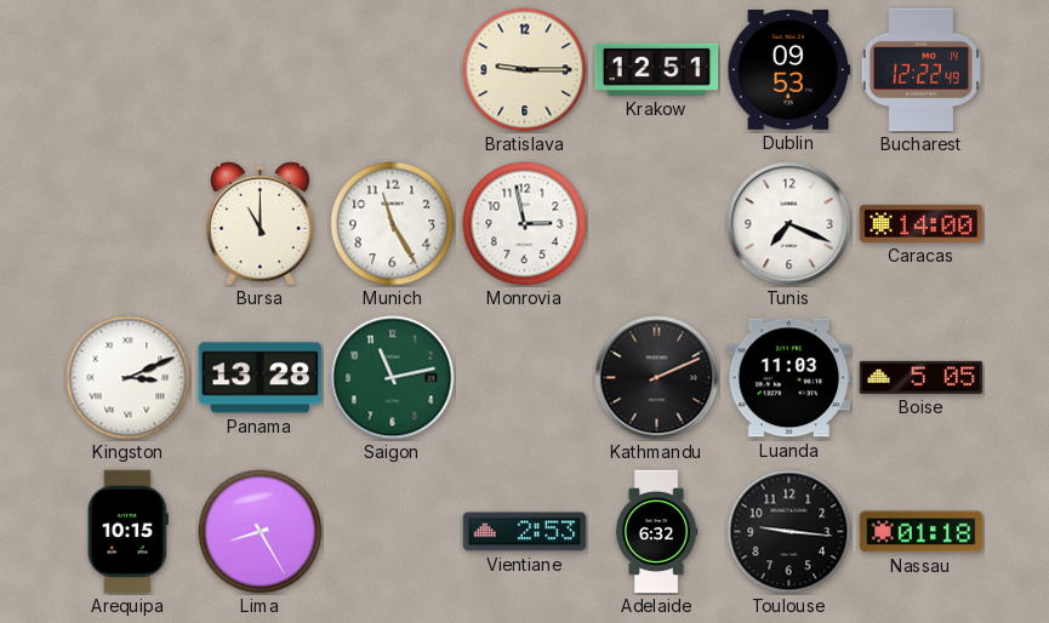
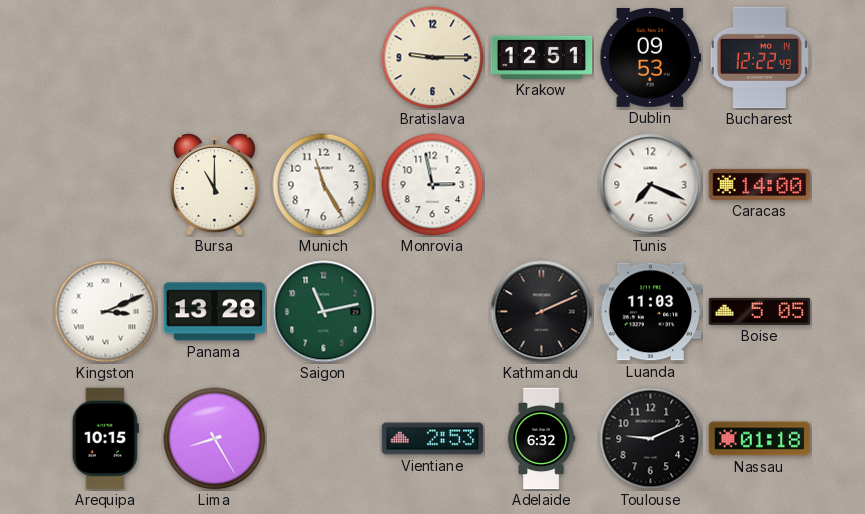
Toulouse: 9:16 -> 9:11
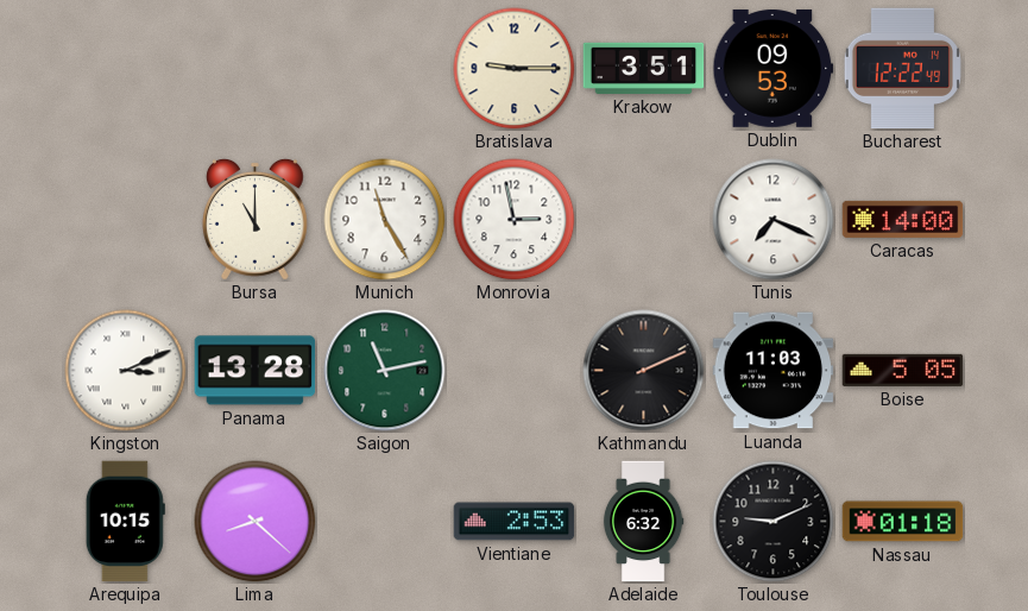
Krakow: 12:51 -> 3:51
Lima: 8:25 -> 8:22
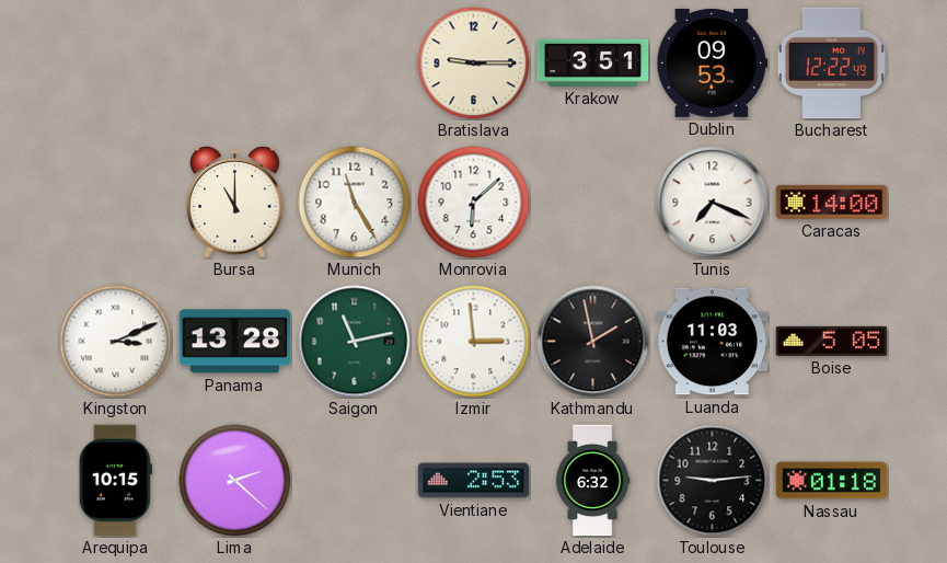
Monrovia: 2:58 -> 6:08
Izmir: none -> 2:59
Kathmandu: 2:11 -> 1:58
Lima: 8:22 -> 2:22
Toulouse: 9:11 -> 9:14
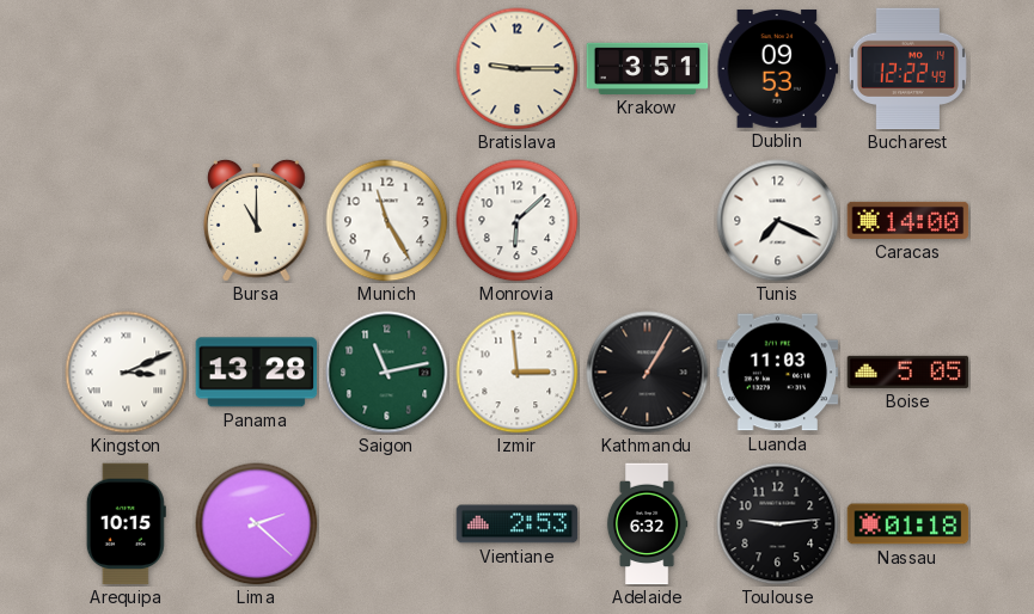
Kathmandu: 1:58 -> 1:05
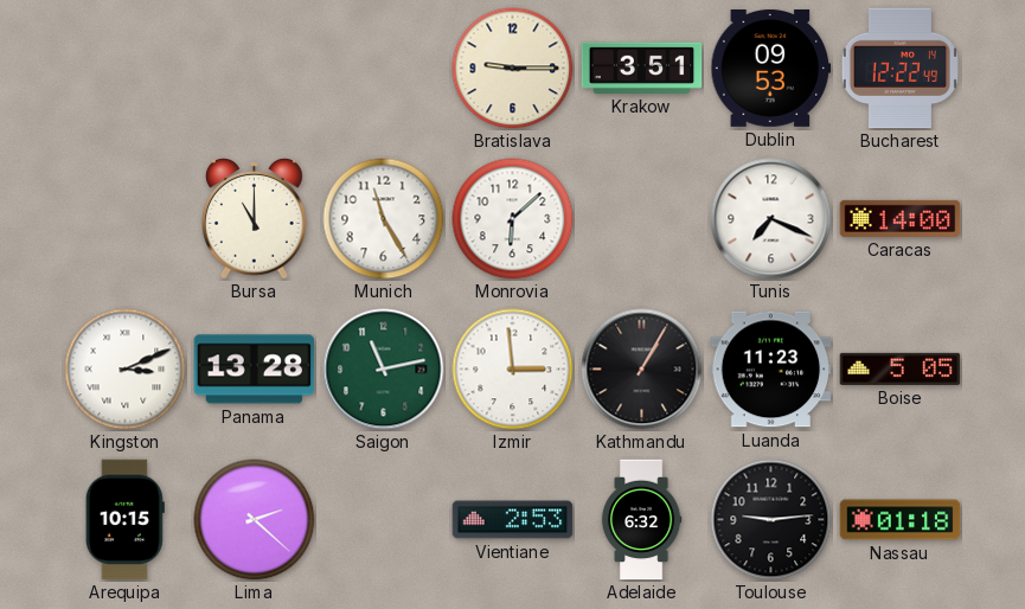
Luanda: 11:03 -> 11:23
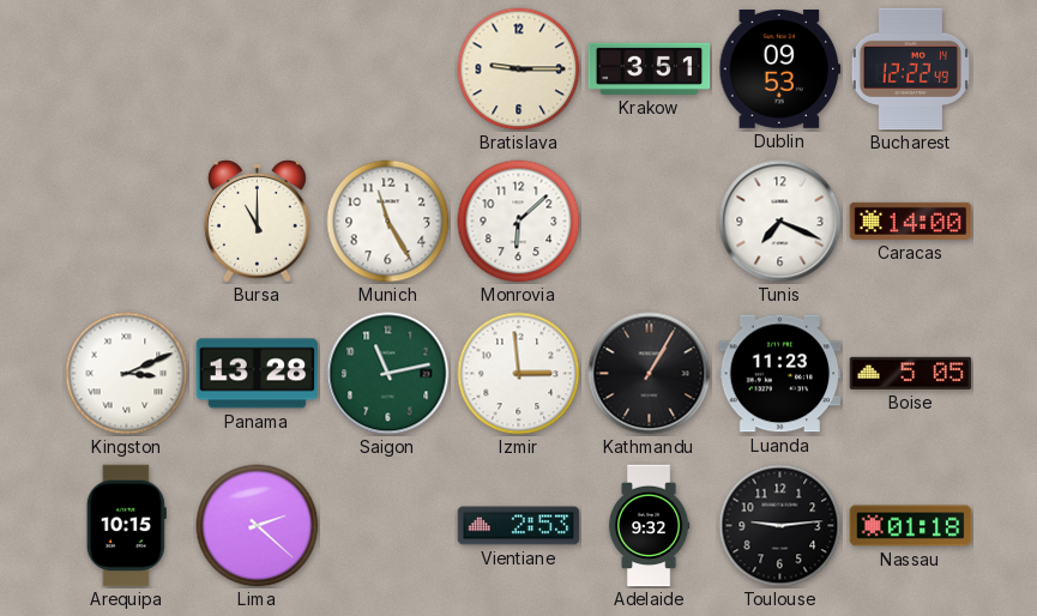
Adelaide: 6:32 -> 9:32
